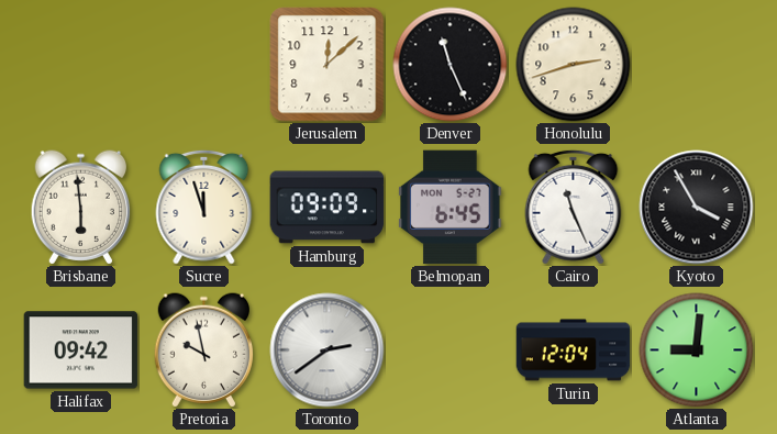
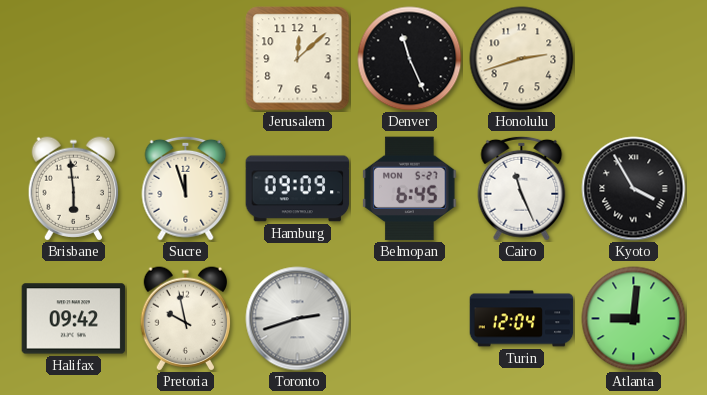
Toronto: 2:39 -> 2:42
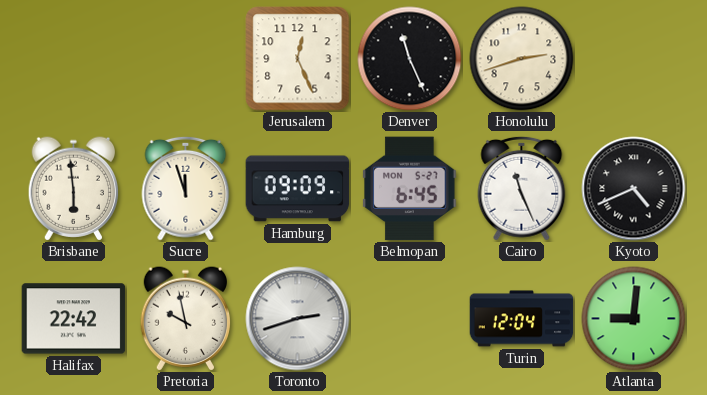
Jerusalem: 12:08 -> 12:26
Kyoto: 3:55 -> 4:41
Halifax: 09:42 -> 22:42
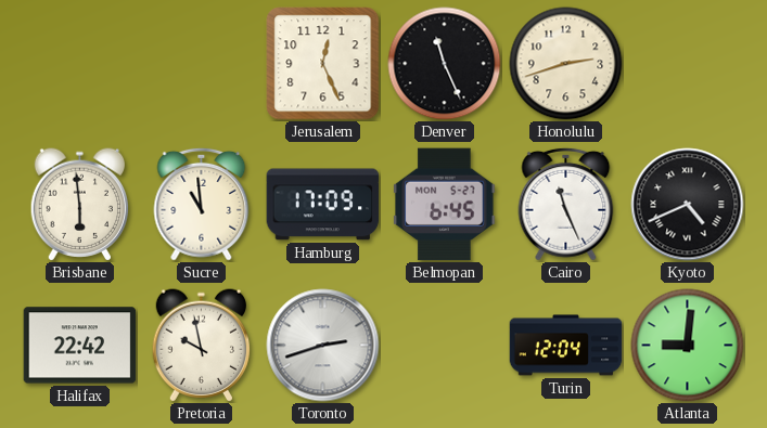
Sucre: 11:57 -> 10:59
Hamburg: 09:09 -> 17:09
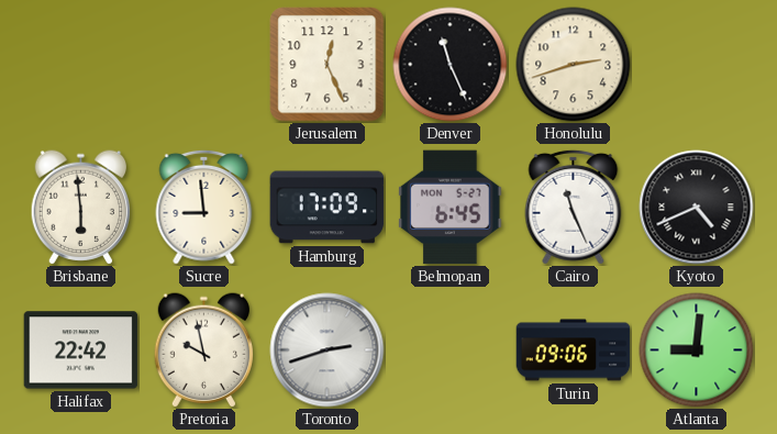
Sucre: 10:59 -> 8:59
Turin: 12:04 -> 09:06
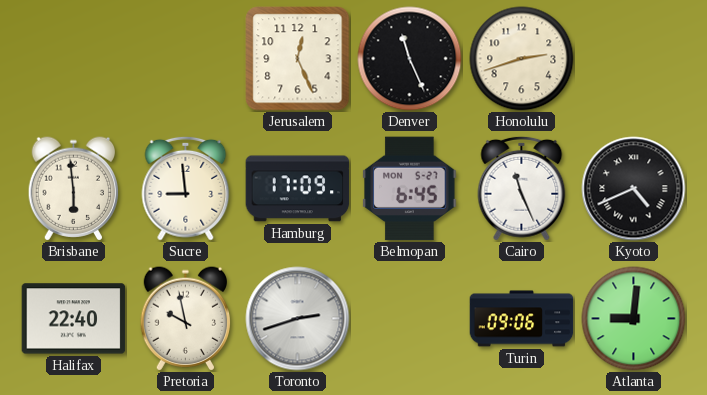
Halifax: 22:42 -> 22:40
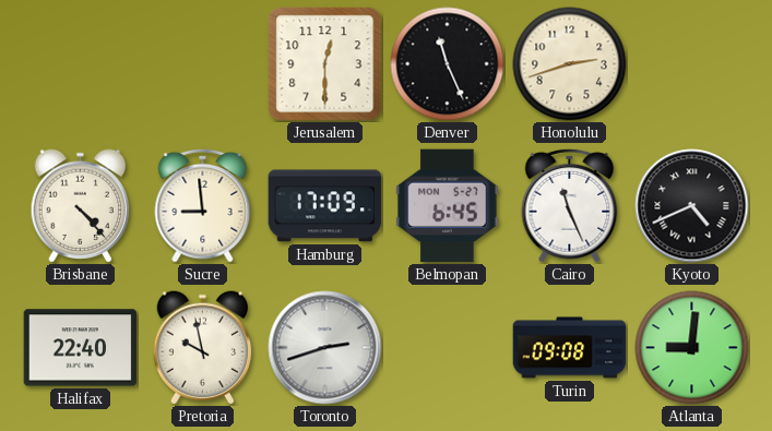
Jerusalem: 12:26 -> 12:30
Brisbane: 5:59 -> 4:23
Turin: 09:06 -> 09:08
